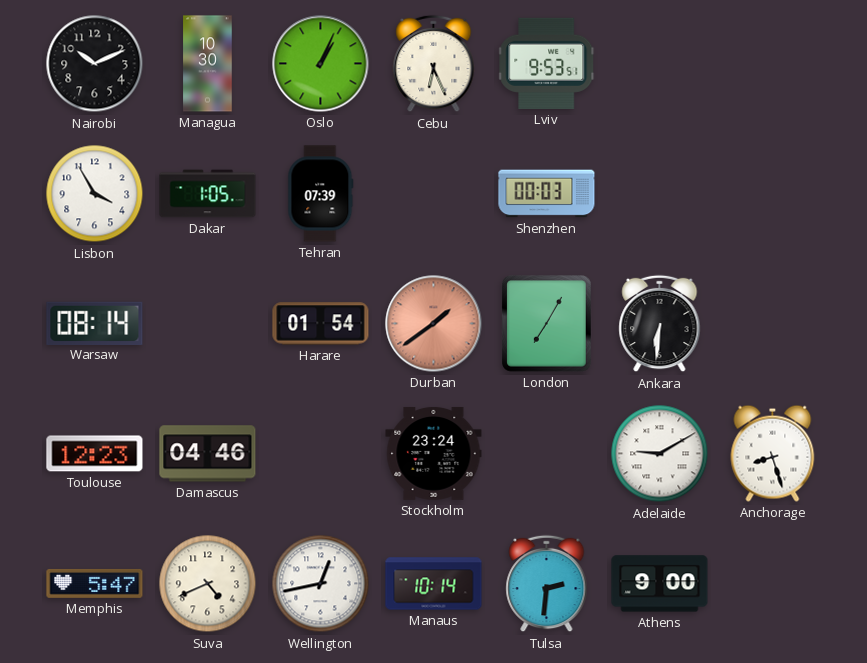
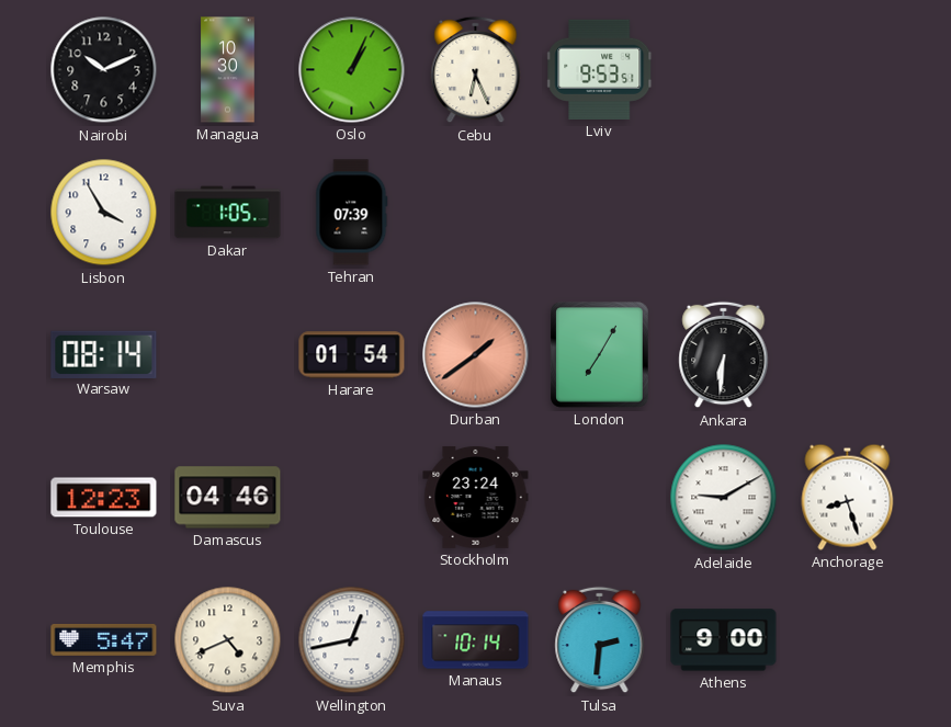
Shenzhen: 00:03 -> none
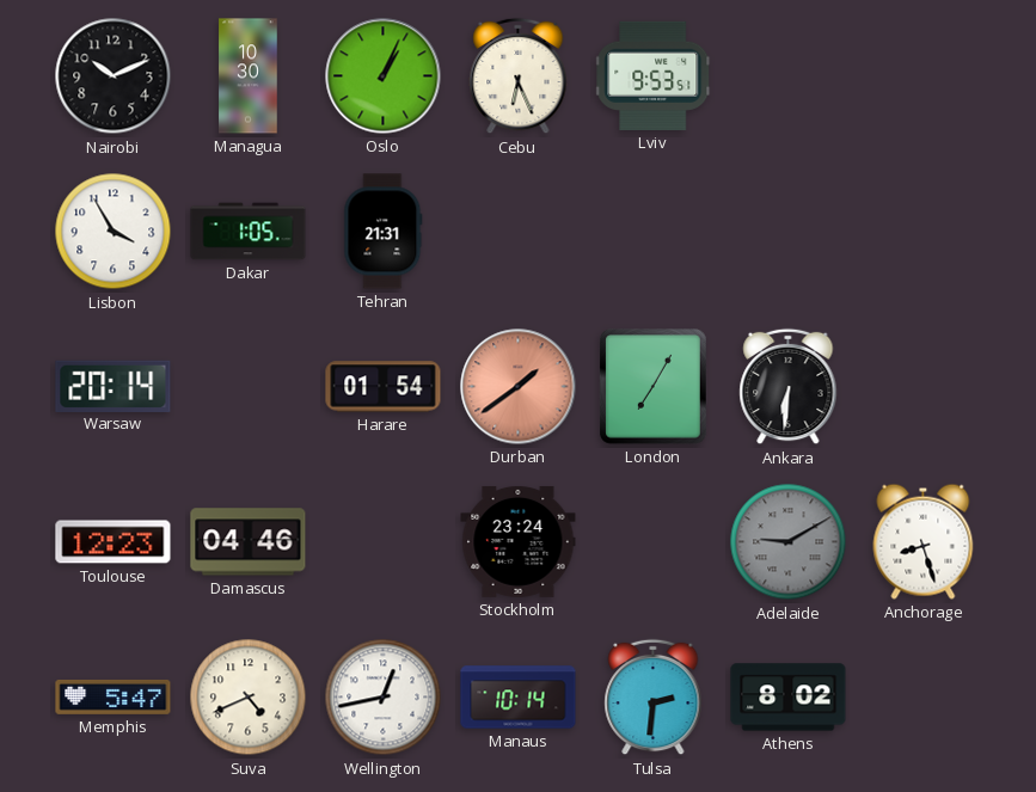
Tehran: 07:39 -> 21:31
Warsaw: 08:14 -> 20:14
Adelaide dial: white -> grey
Athens: 9:00 -> 8:02
